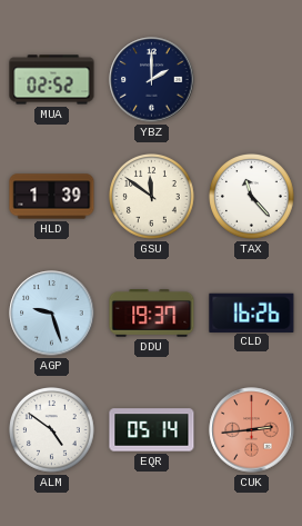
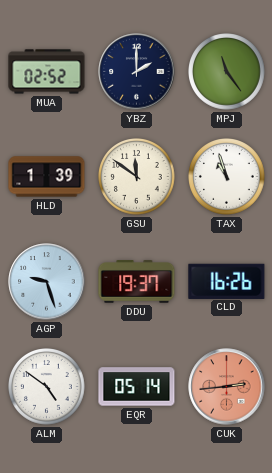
MPJ: none -> 11:24
TAX: 11:23 -> 10:57
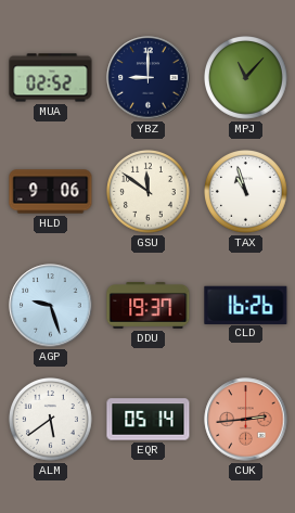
YBZ: 2:00 -> 9:00
MPJ: 11:24 -> 11:07
HLD: 1:39 -> 9:06
ALM: 4:51 -> 5:39
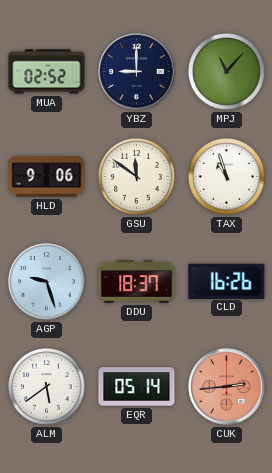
DDU: 19:37 -> 18:37
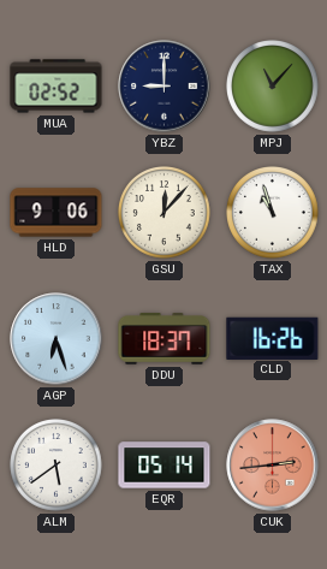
GSU: 11:51 -> 12:07
AGP: 9:27 -> 6:27
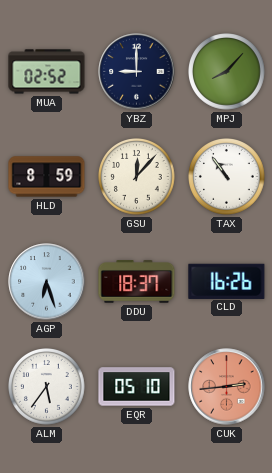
MPJ: 11:07 -> 8:07
HLD: 9:06 -> 8:59
TAX: 10:57 -> 10:54
ALM: 5:39 -> 5:36
EQR: 05:14 -> 05:10
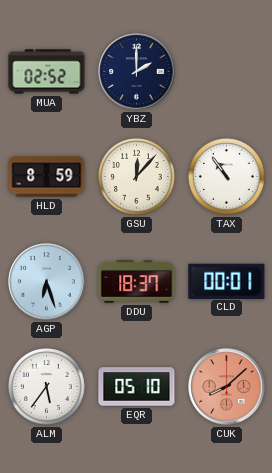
YBZ: 9:00 -> 2:00
MPJ: 8:07 -> none
CLD: 16:26 -> 00:01
CUK: 2:44 -> 8:08
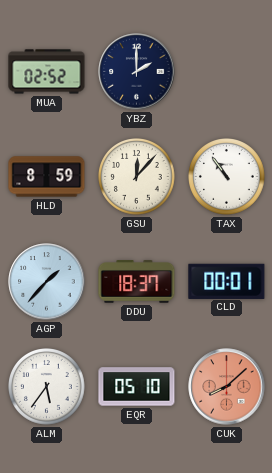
AGP: 6:27 -> 1:37
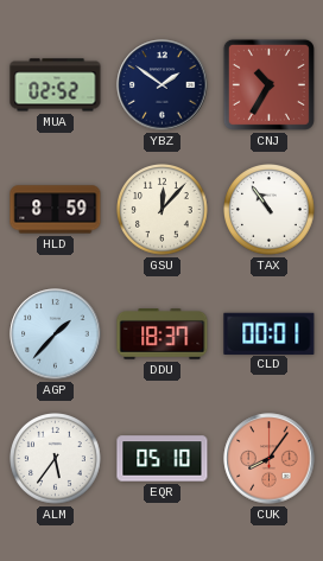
YBZ: 2:00 -> 1:51
CNJ: none -> 10:35
CUK: 8:08 -> 8:06
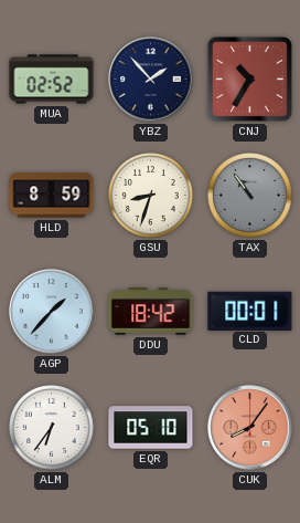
YBZ: 1:51 -> 1:53
GSU: 12:07 -> 8:33
TAX dial: white -> grey
DDU: 18:37 -> 18:42
ALM: 5:36 -> 6:36
